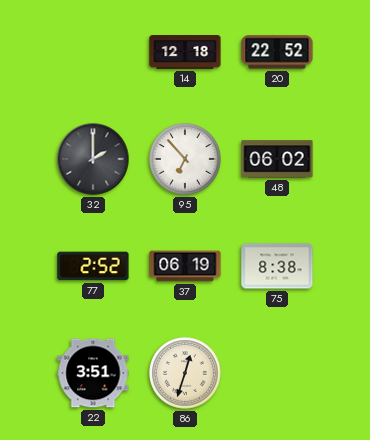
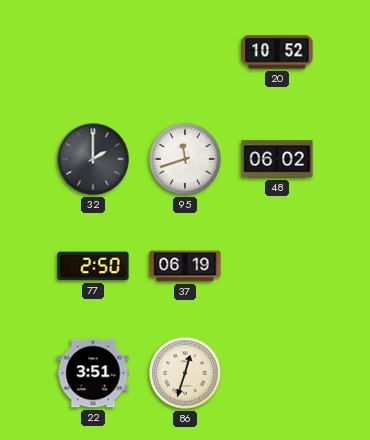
14: 12:18 -> none
20: 22:52 -> 10:52
95: 6:53 -> 11:42
77: 2:52 -> 2:50
75: 8:38 -> none
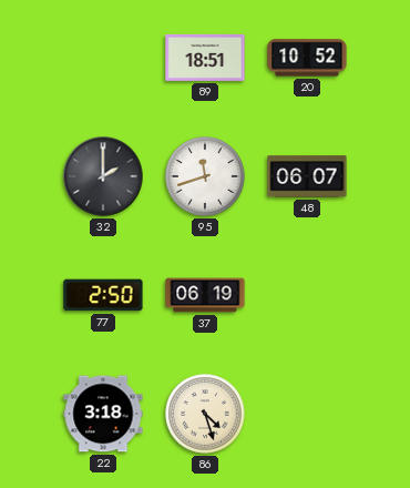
89: none -> 18:51
48: 06:02 -> 06:07
22: 3:51 -> 3:18
86: 12:33 -> 4:27
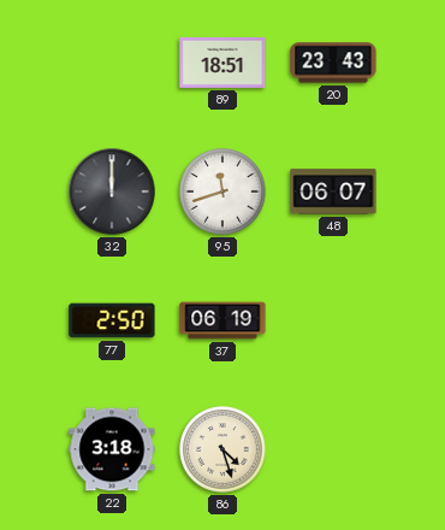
20: 10:52 -> 23:43
32: 2:00 -> 12:00
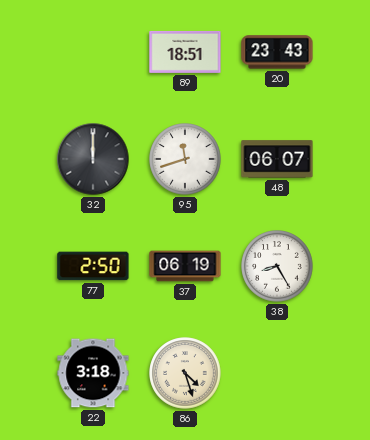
38: none -> 8:25
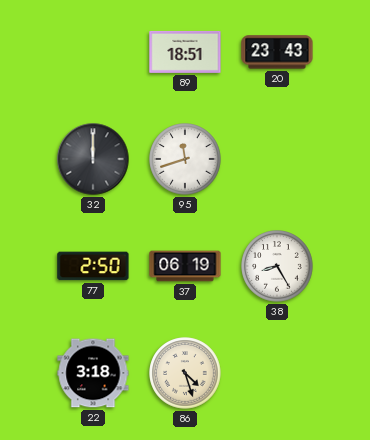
48: 06:07 -> none
